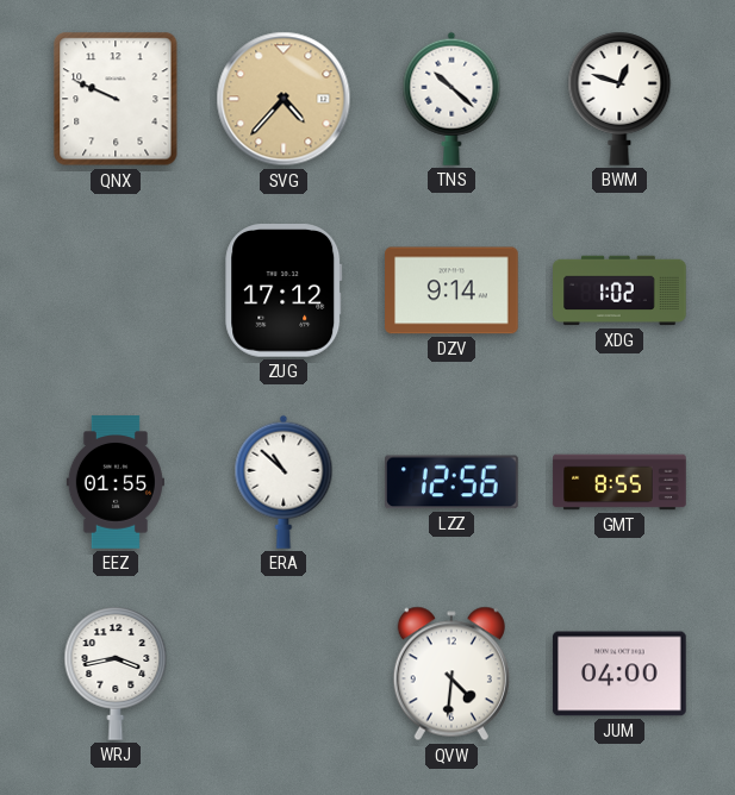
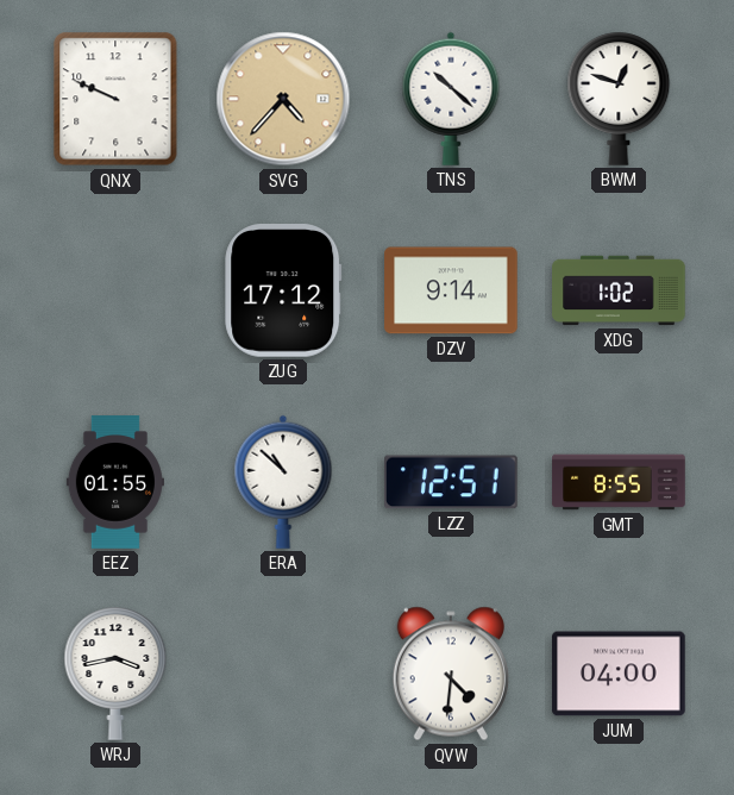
LZZ: 12:56 -> 12:51
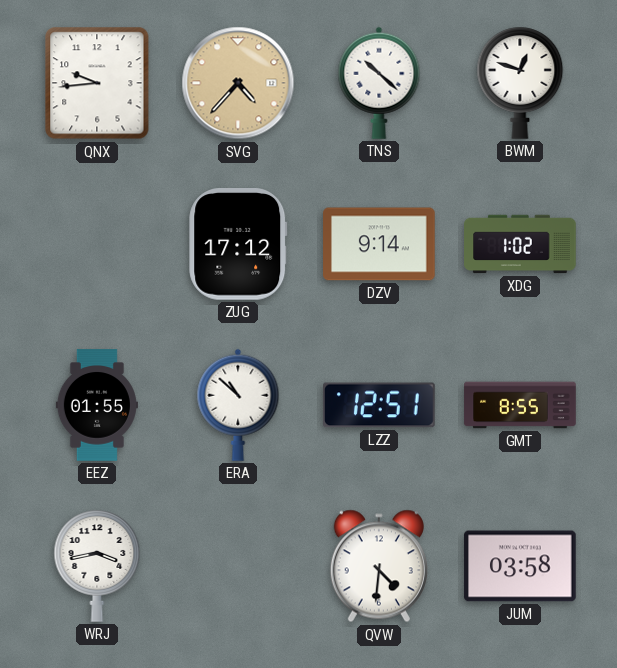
QNX: 9:49 -> 9:44
JUM: 04:00 -> 03:58
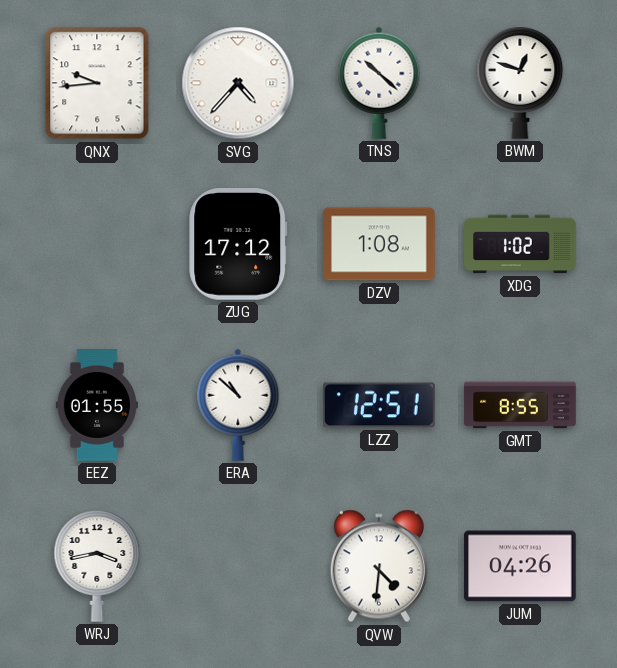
SVG dial: champagne -> white
DZV: 9:14 -> 1:08
JUM: 03:58 -> 04:26
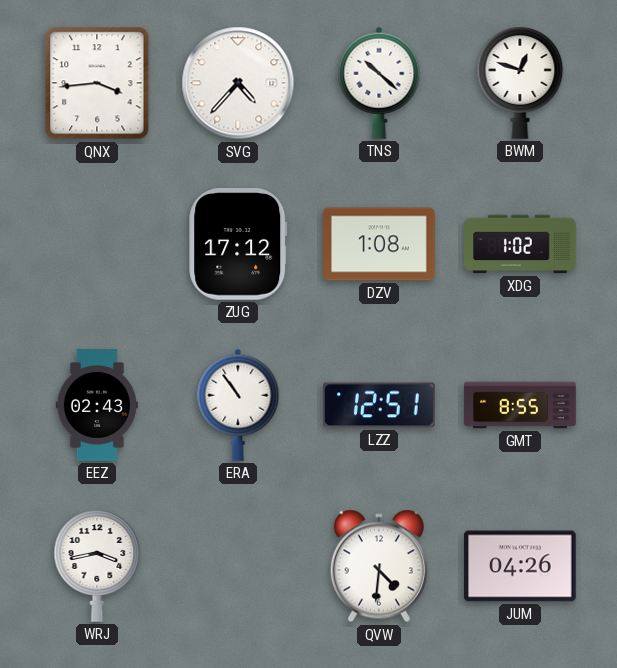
QNX: 9:44 -> 3:44
EEZ: 01:55 -> 02:43
ERA: 10:52 -> 10:54
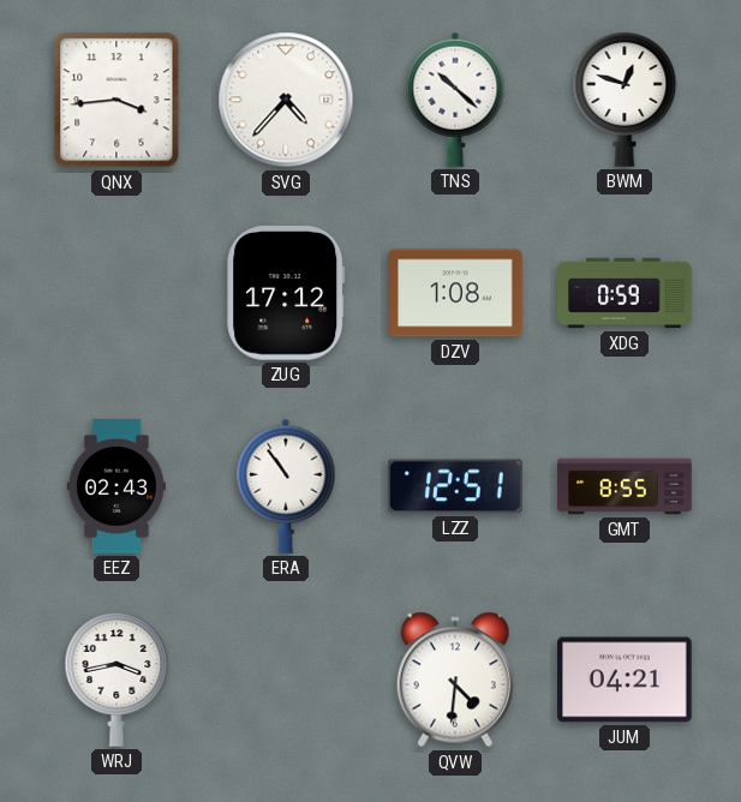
XDG: 1:02 -> 0:59
JUM: 04:26 -> 04:21
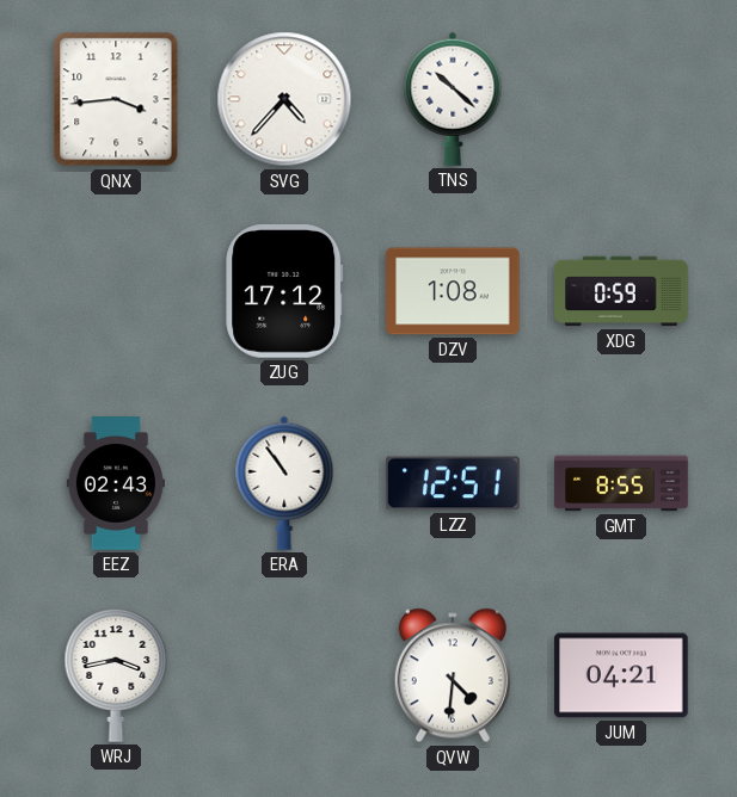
BWM: 12:48 -> none
